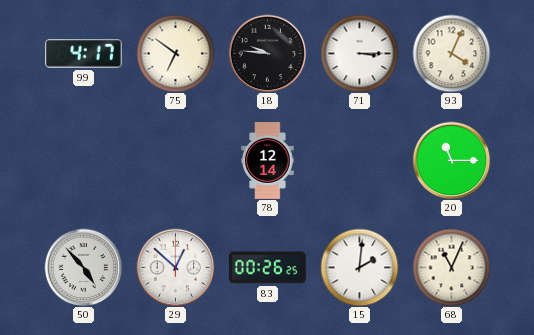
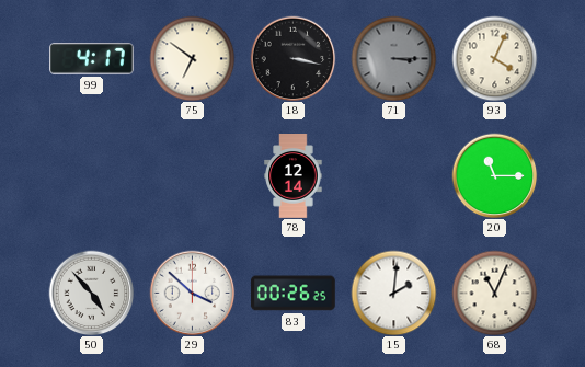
18: 9:46 -> 3:17
71 dial: white -> grey
29: 12:52 -> 3:52
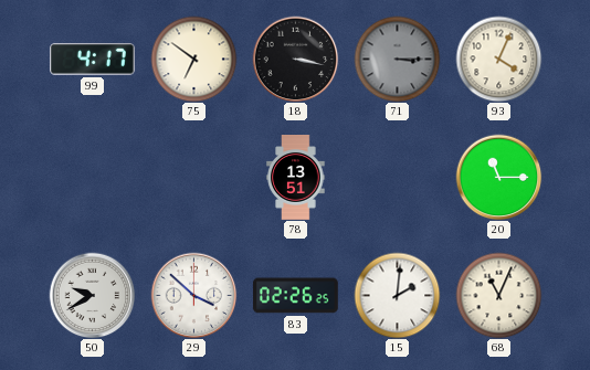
78: 12:14 -> 13:51
50: 4:53 -> 9:40
83: 00:26 -> 02:26
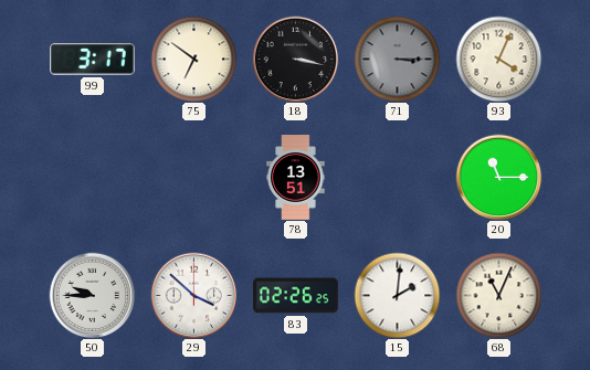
99: 4:17 -> 3:17
50: 9:40 -> 9:45
